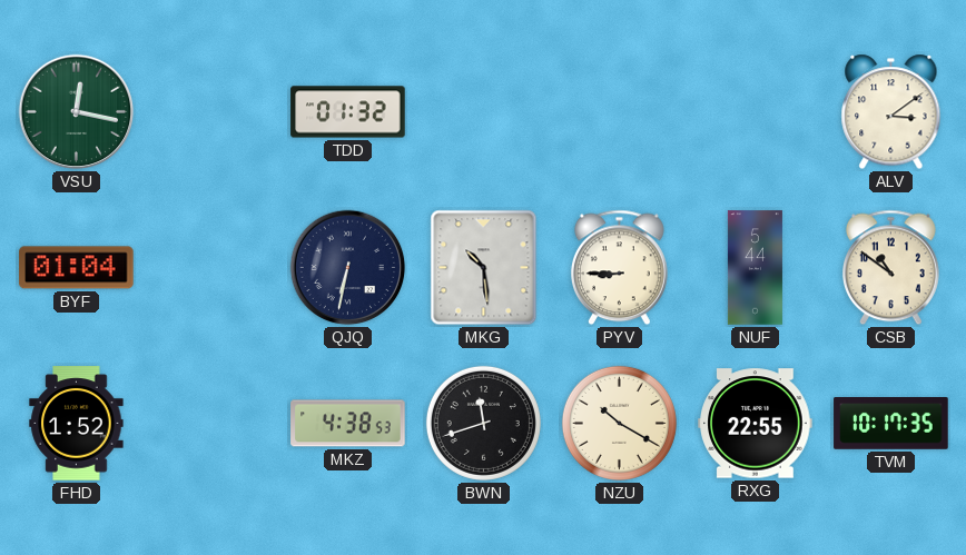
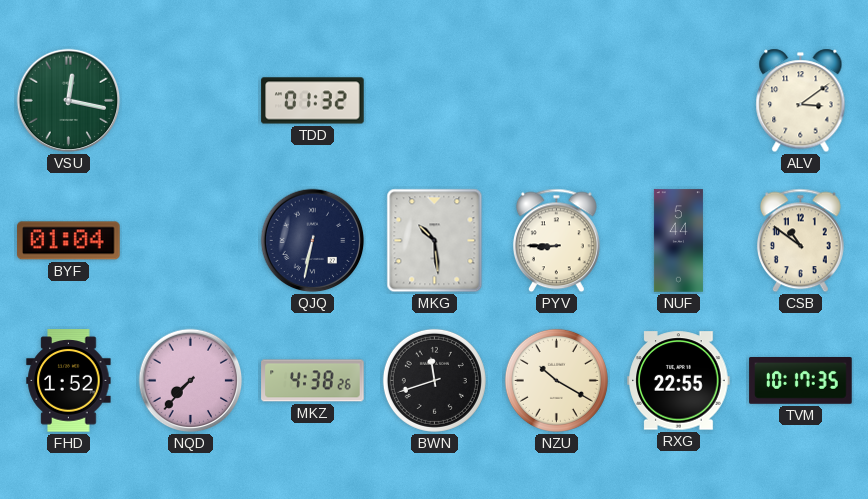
NQD: none -> 7:37
MKZ: 4:38:53 -> 4:38:26
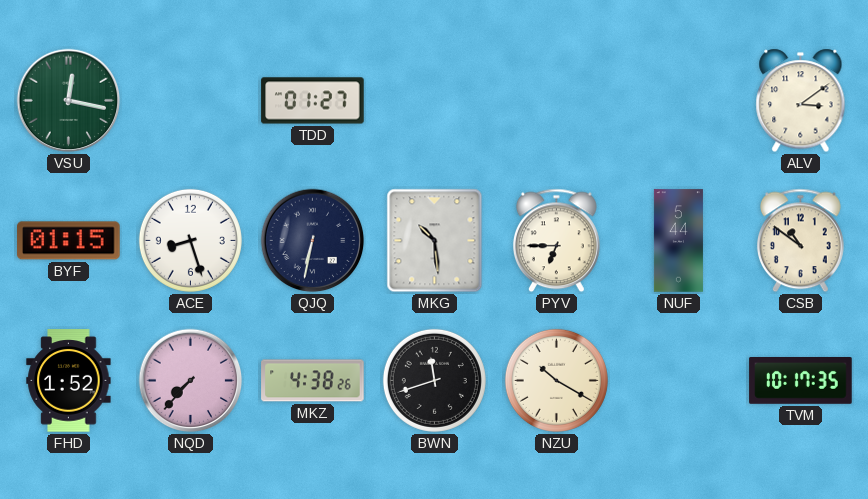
TDD: 01:32 -> 01:27
BYF: 01:04 -> 01:15
ACE: none -> 8:27
PYV: 8:45 -> 6:45
RXG: 22:55 -> none
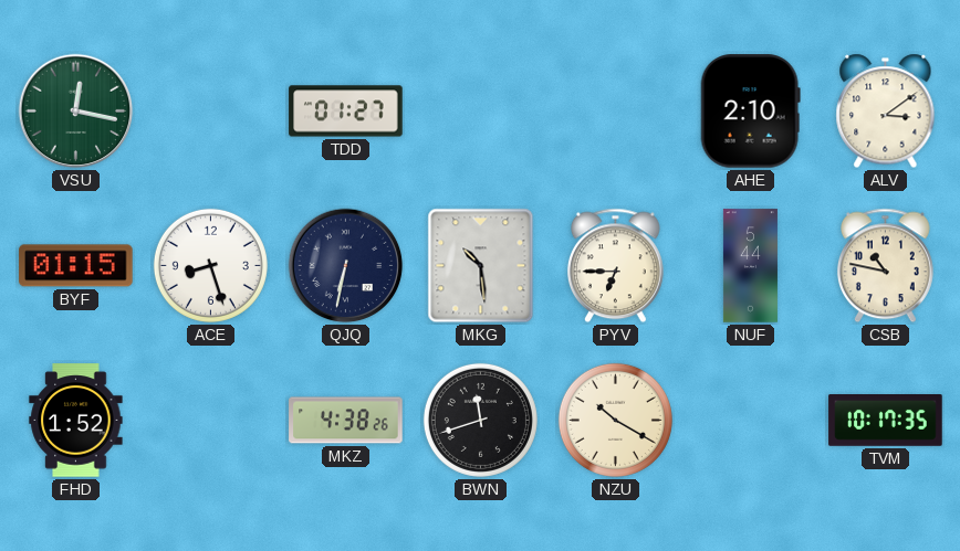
AHE: none -> 2:10
CSB: 10:51 -> 10:47
NQD: 7:37 -> none
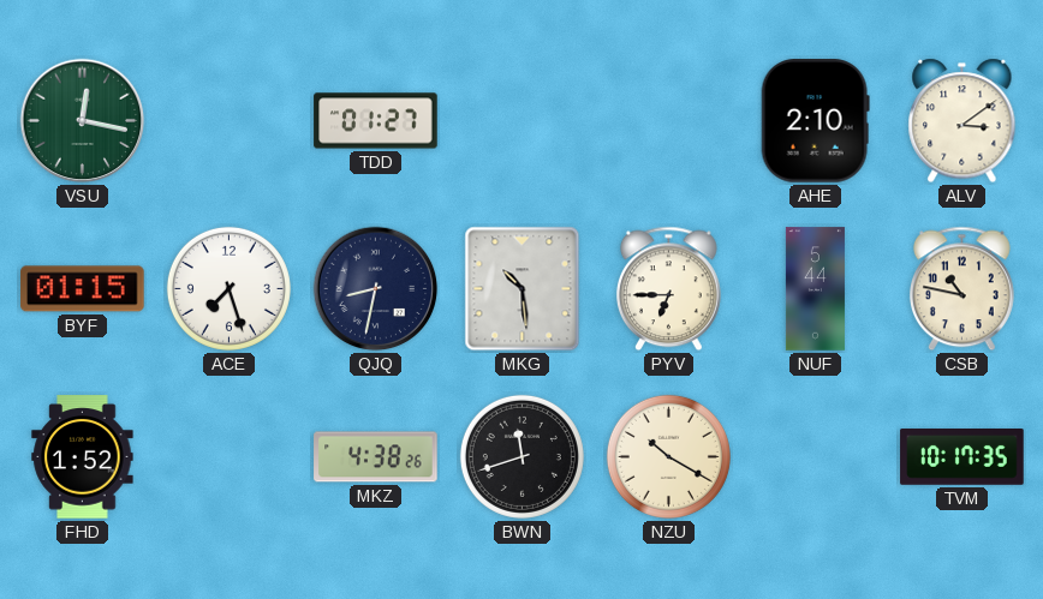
ACE: 8:27 -> 7:27
QJQ: 6:32 -> 8:32
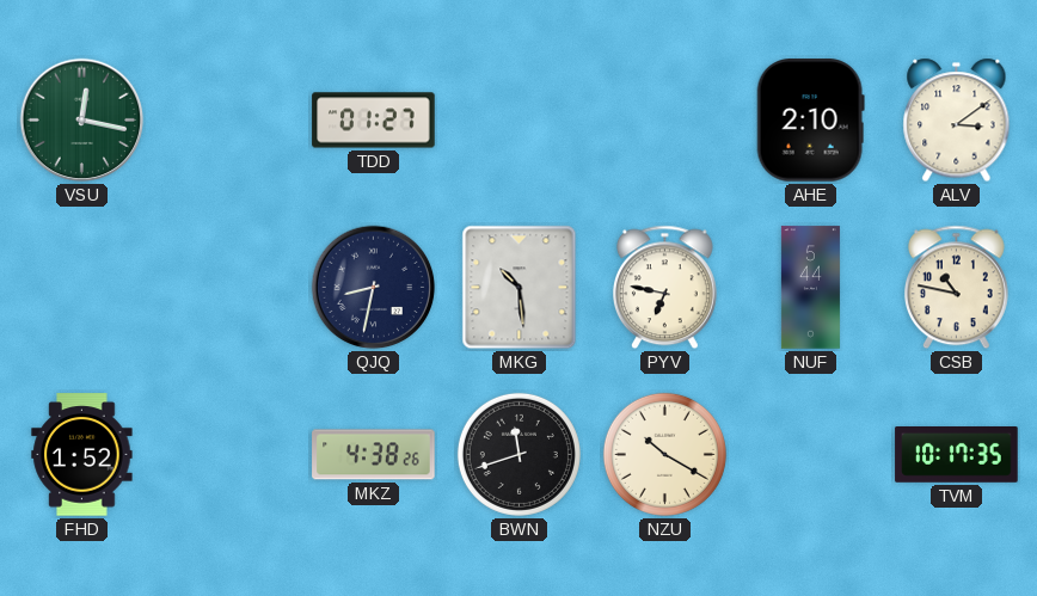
BYF: 01:15 -> none
ACE: 7:27 -> none
PYV: 6:45 -> 6:47
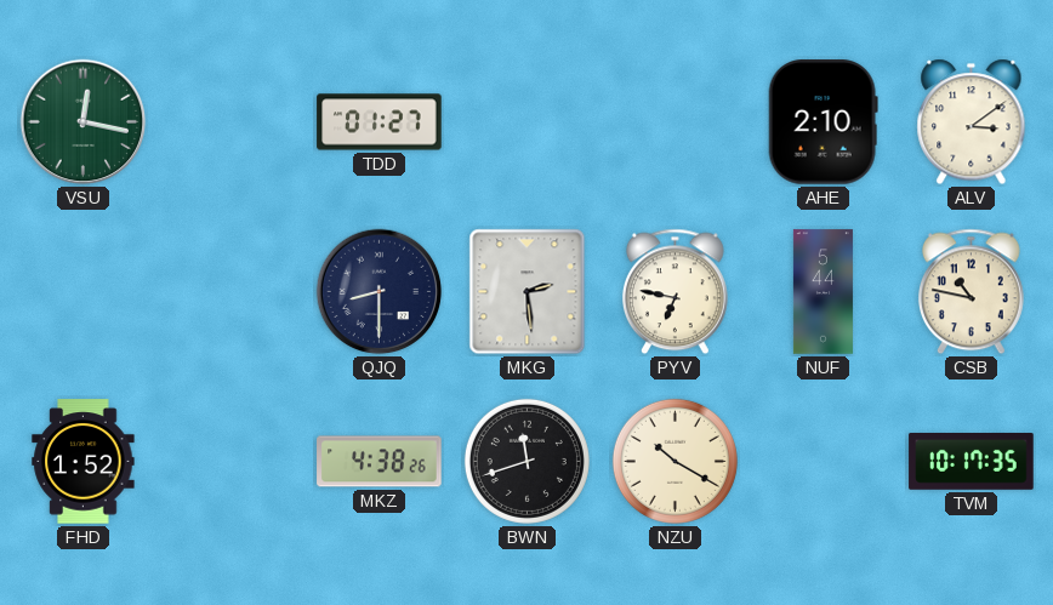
QJQ: 8:32 -> 8:30
MKG: 10:29 -> 2:29
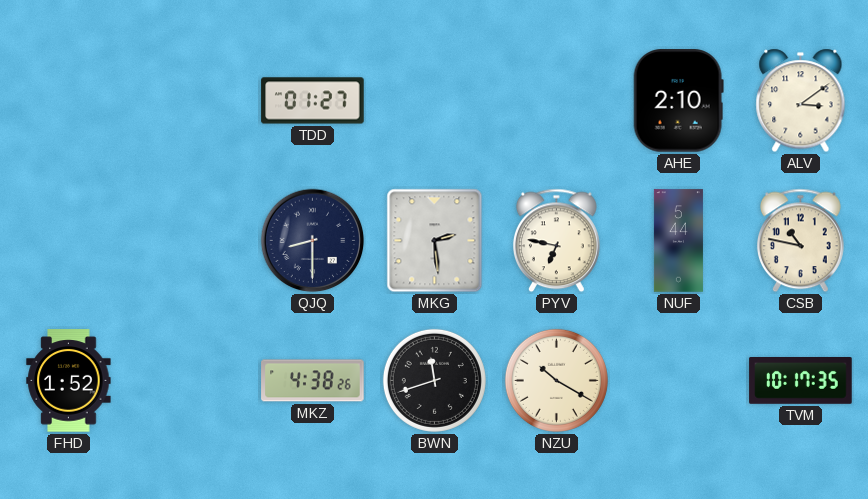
VSU: 12:17 -> none
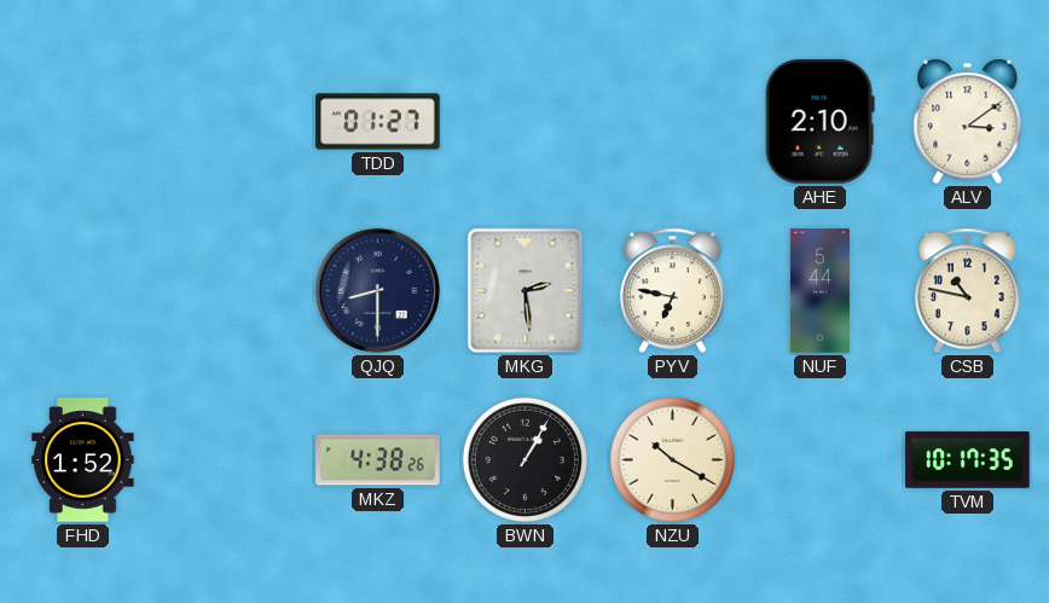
BWN: 11:42 -> 1:05
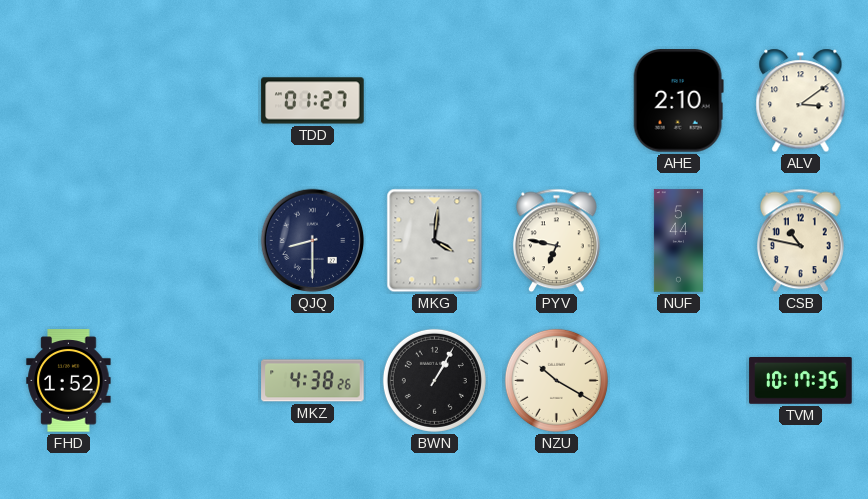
MKG: 2:29 -> 4:01
